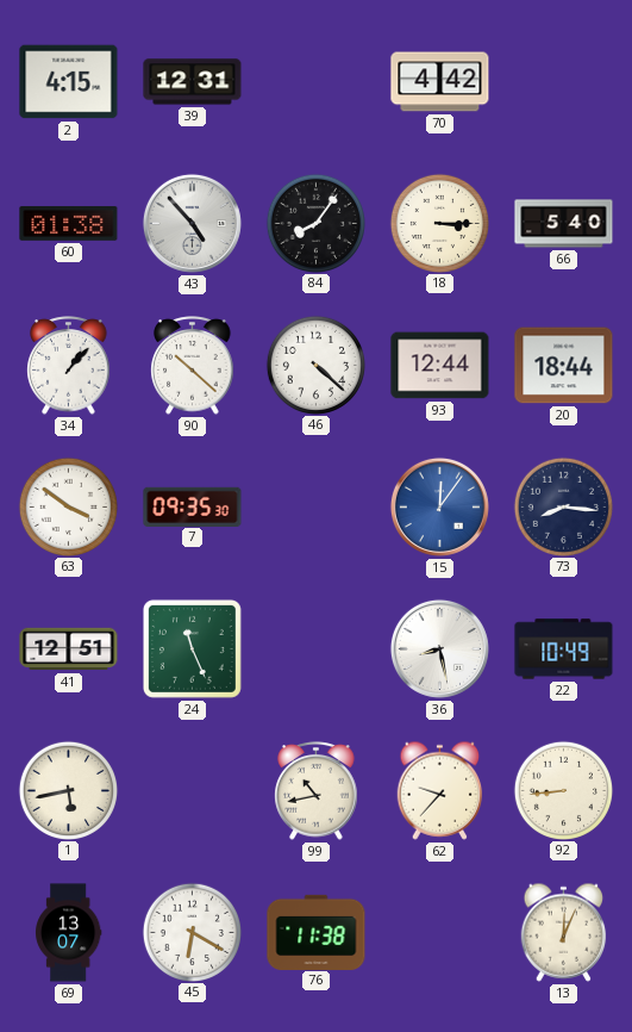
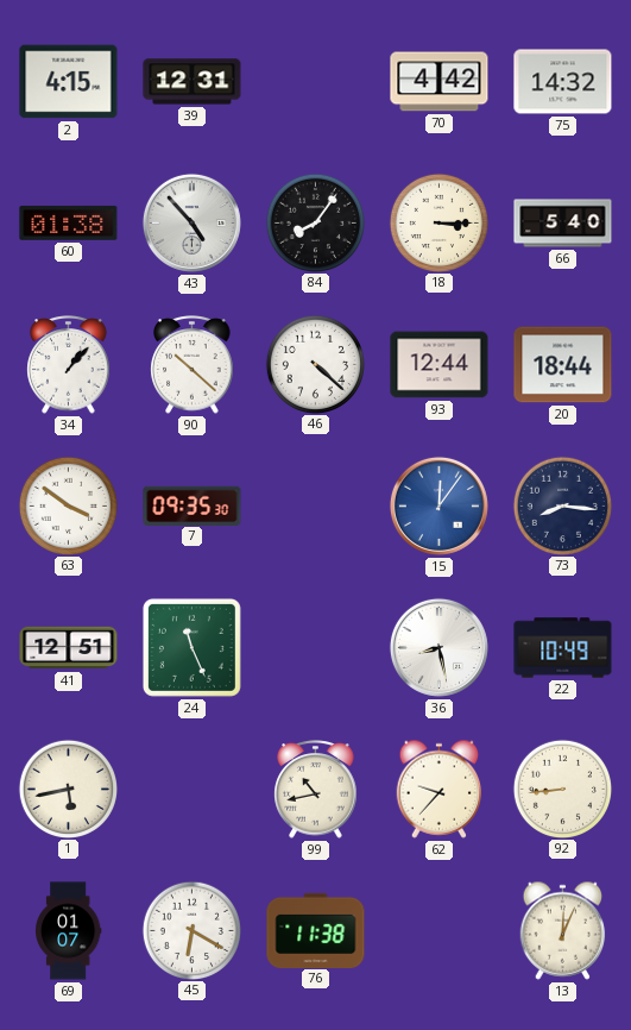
75: none -> 14:32
69: 13:07 -> 01:07
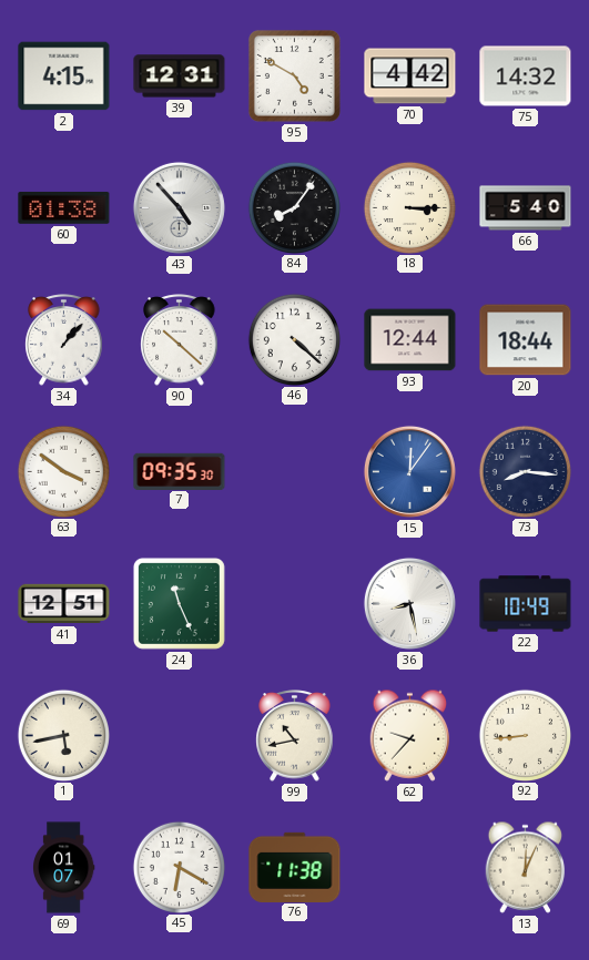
95: none -> 4:50
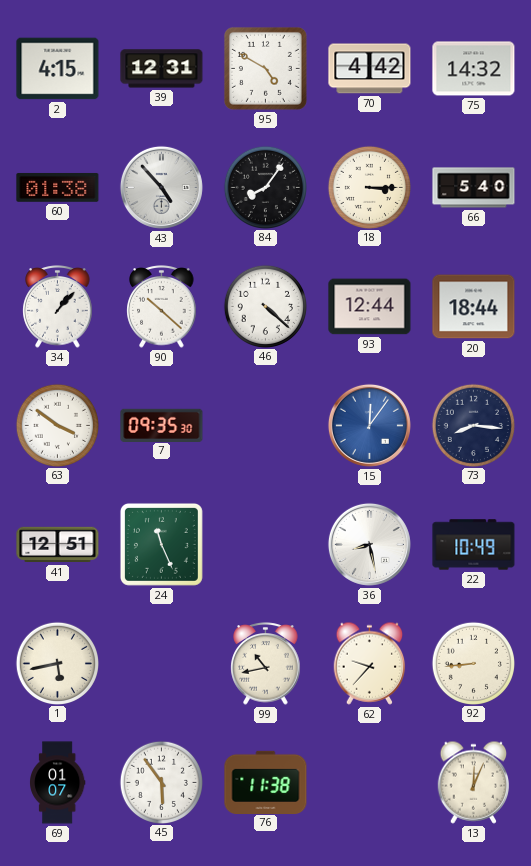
45: 6:20 -> 5:54
